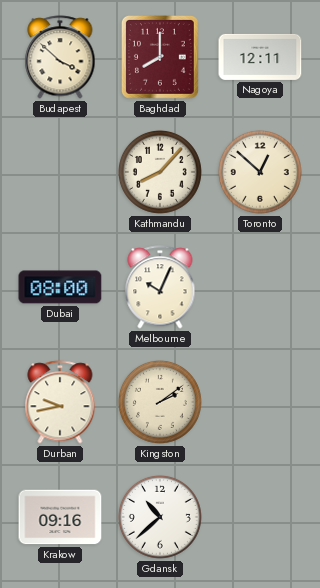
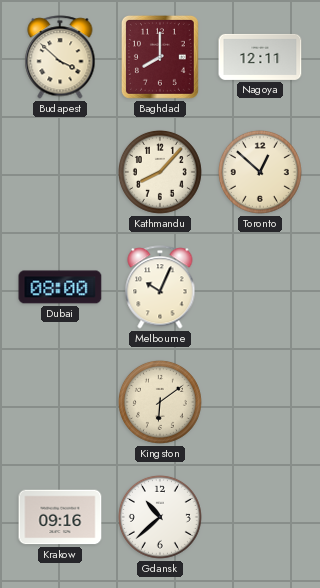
Durban: 9:43 -> none
Kingston: 2:09 -> 6:09
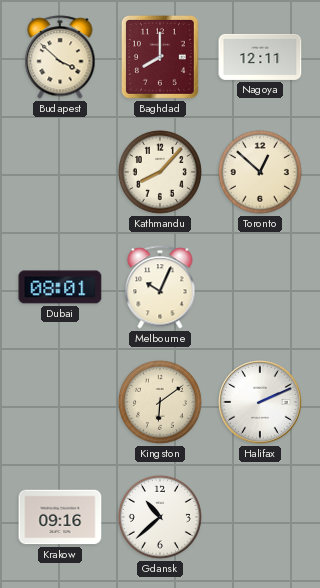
Dubai: 08:00 -> 08:01
Halifax: none -> 2:11
